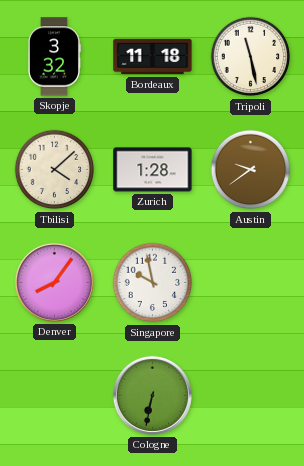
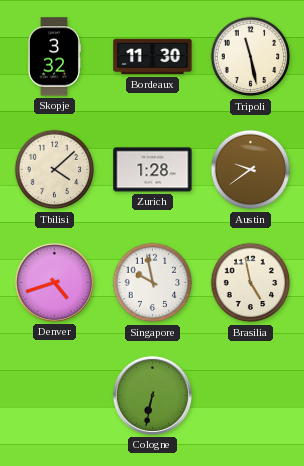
Bordeaux: 11:18 -> 11:30
Denver: 8:06 -> 4:42
Brasilia: none -> 4:58
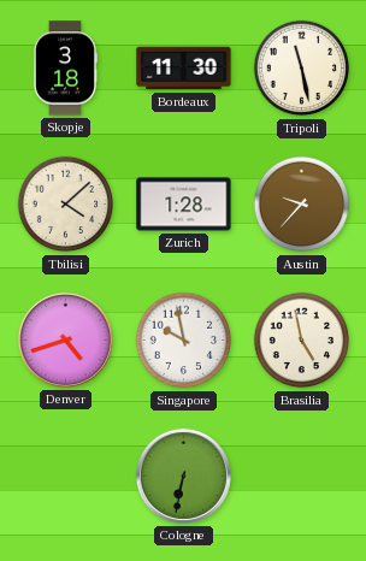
Skopje: 3:32 -> 3:18
Austin: 9:39 -> 9:37
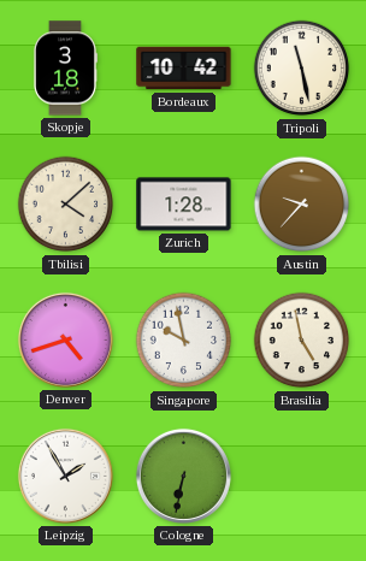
Bordeaux: 11:30 -> 10:42
Leipzig: none -> 1:55
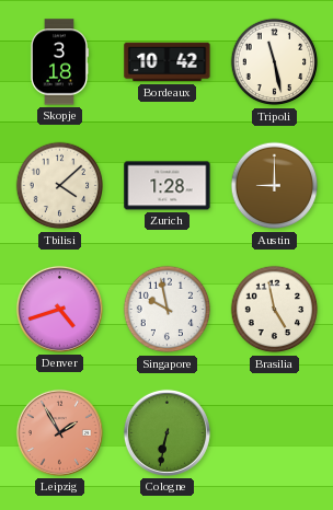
Austin: 9:37 -> 9:00
Leipzig dial: white -> salmon
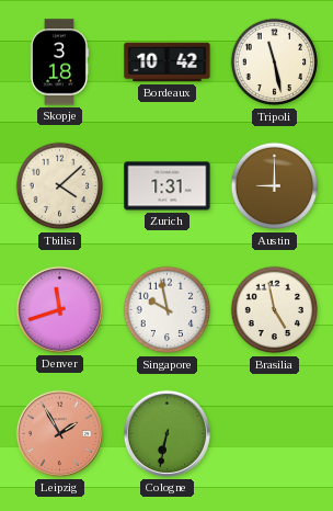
Zurich: 1:28 -> 1:31
Denver: 4:42 -> 11:42
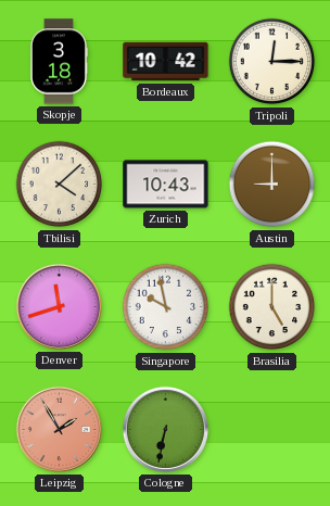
Tripoli: 11:28 -> 12:15
Zurich: 1:31 -> 10:43
Brasilia: 4:58 -> 5:00
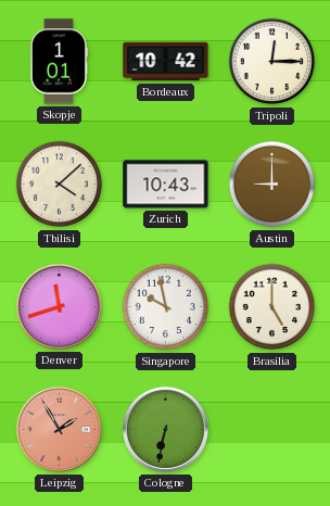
Skopje: 3:18 -> 1:01
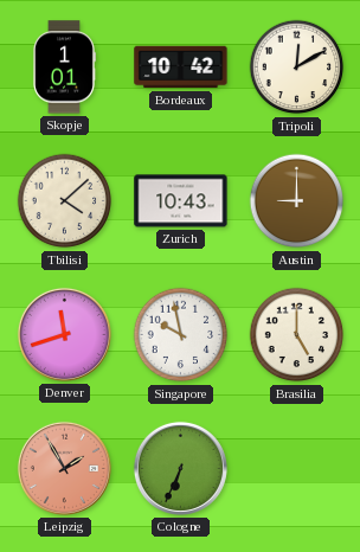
Tripoli: 12:15 -> 12:10
Cologne: 6:32 -> 6:34
